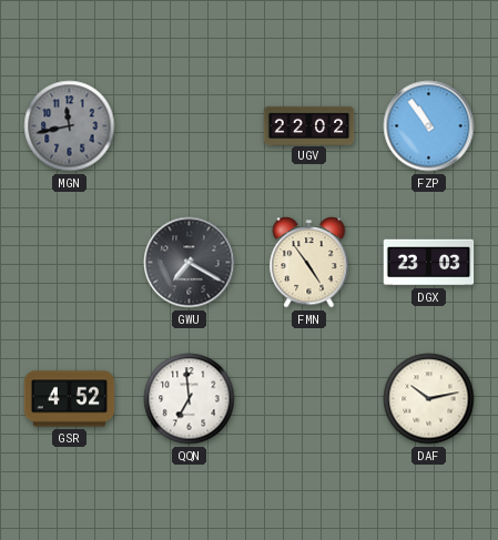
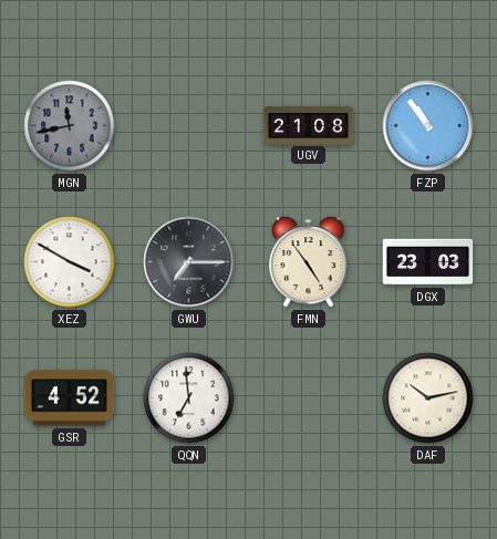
UGV: 22:02 -> 21:08
XEZ: none -> 3:50
GWU: 7:20 -> 7:15
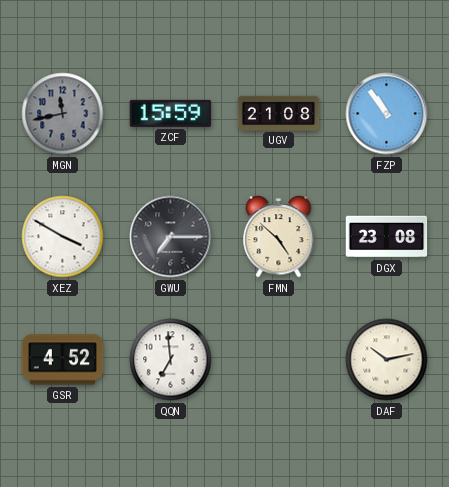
ZCF: none -> 15:59
FMN: 4:54 -> 4:52
DGX: 23:03 -> 23:08
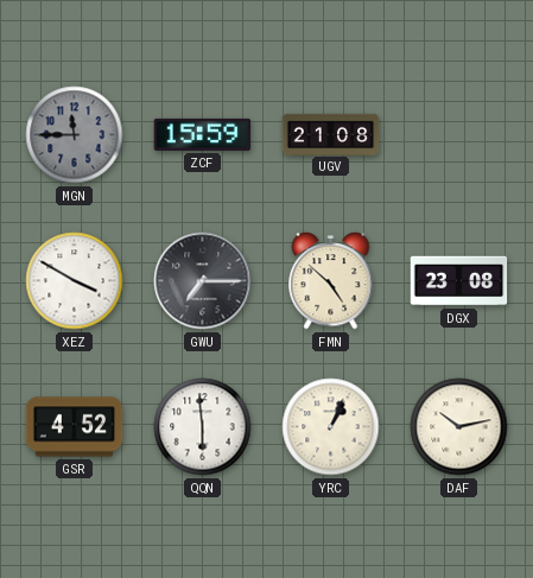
MGN: 11:43 -> 11:45
FZP: 10:54 -> none
QQN: 6:59 -> 5:59
YRC: none -> 1:04
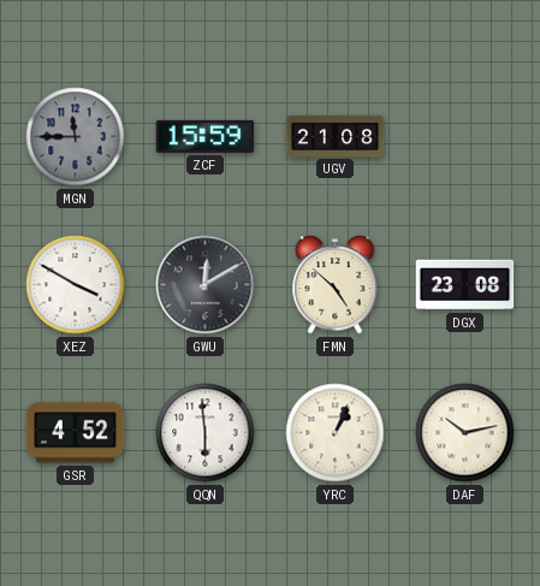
GWU: 7:15 -> 12:10
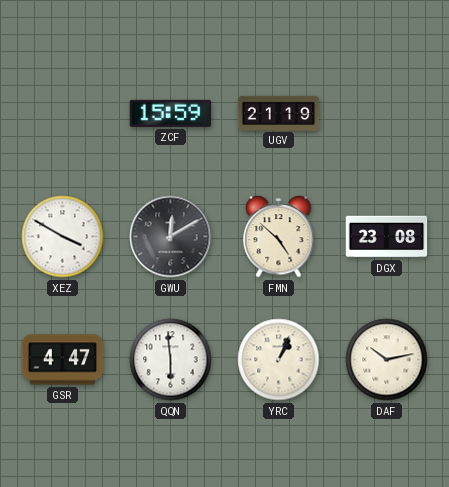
MGN: 11:45 -> none
UGV: 21:08 -> 21:19
GSR: 4:52 -> 4:47
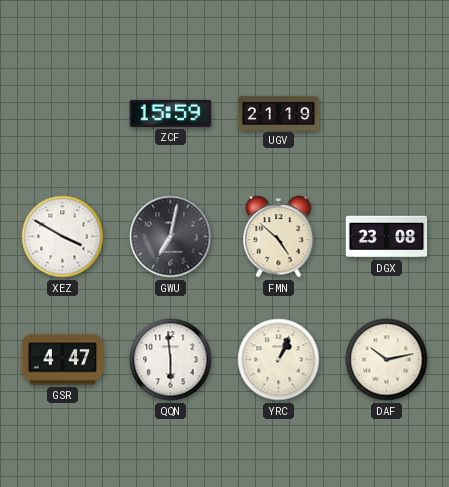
GWU: 12:10 -> 7:02
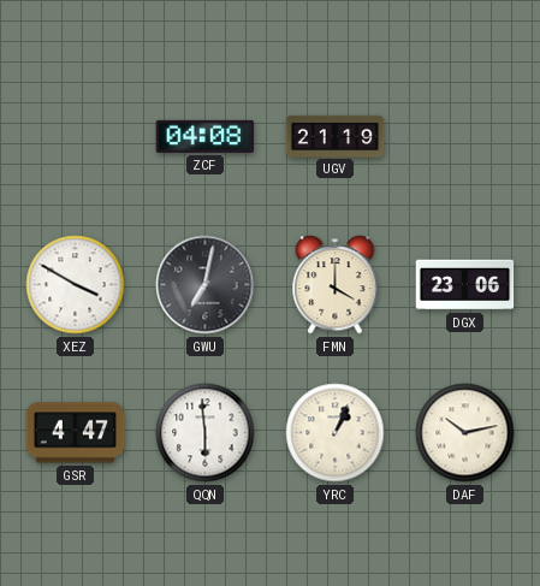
ZCF: 15:59 -> 04:08
FMN: 4:52 -> 4:00
DGX: 23:08 -> 23:06
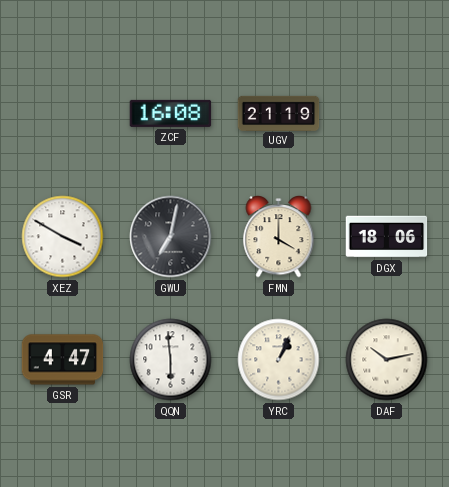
ZCF: 04:08 -> 16:08
DGX: 23:06 -> 18:06
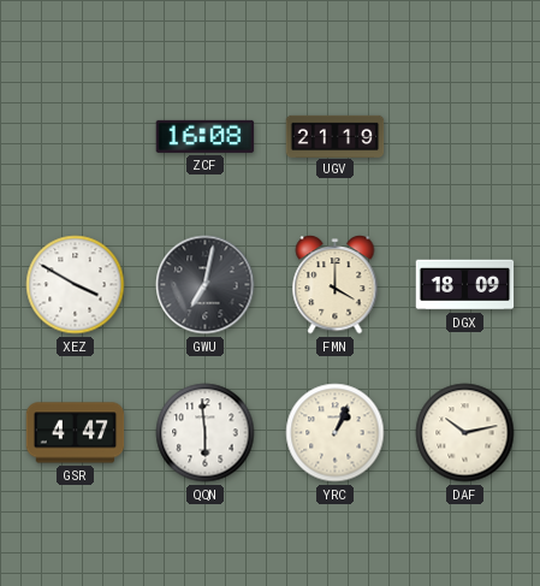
DGX: 18:06 -> 18:09
